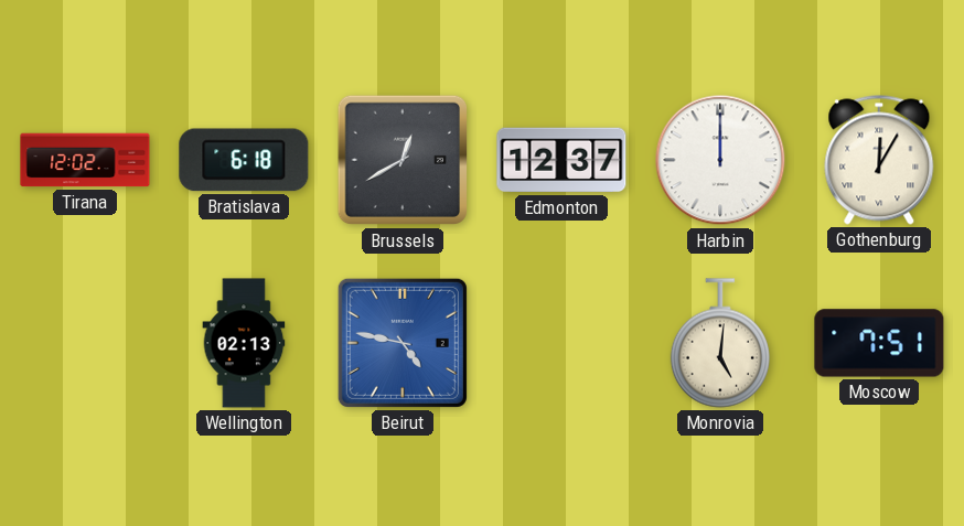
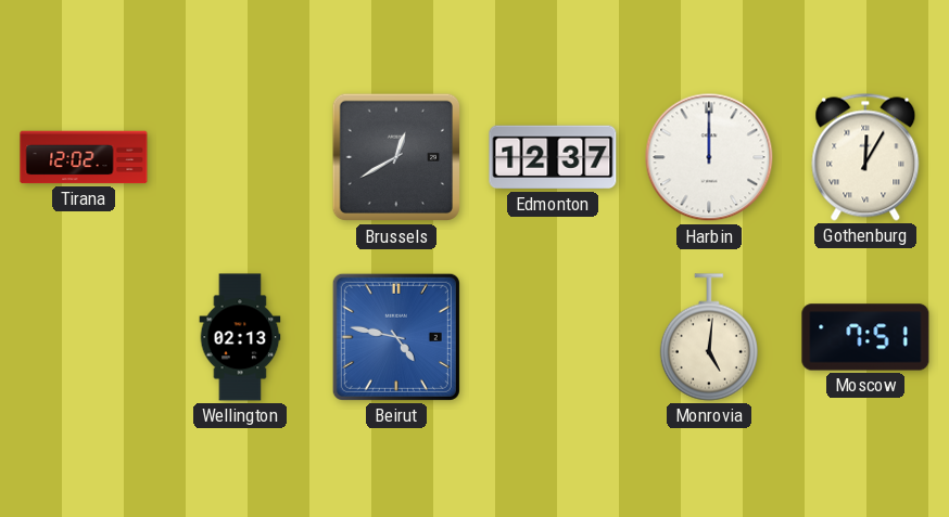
Bratislava: 6:18 -> none
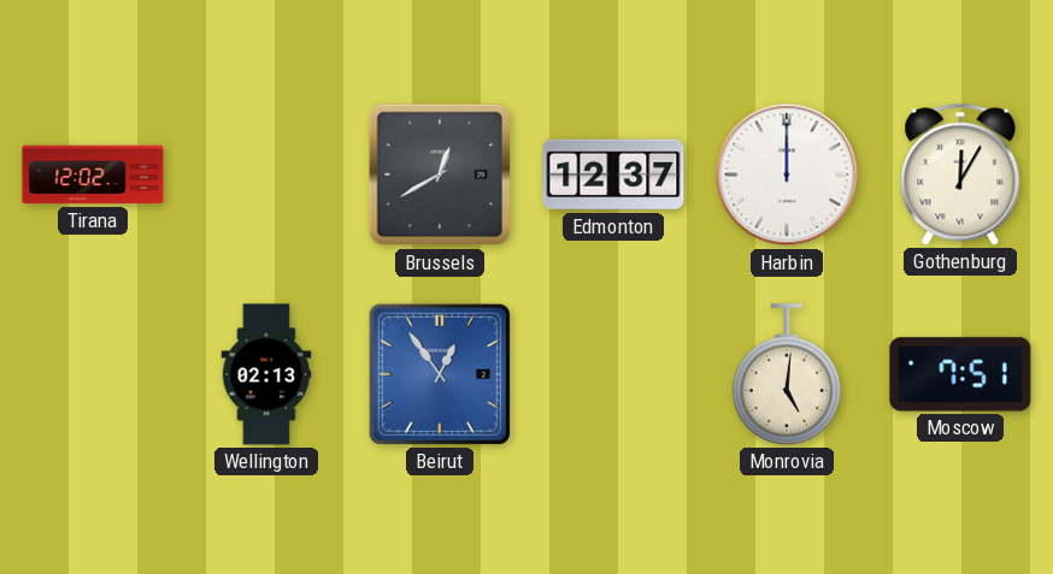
Beirut: 4:47 -> 12:54
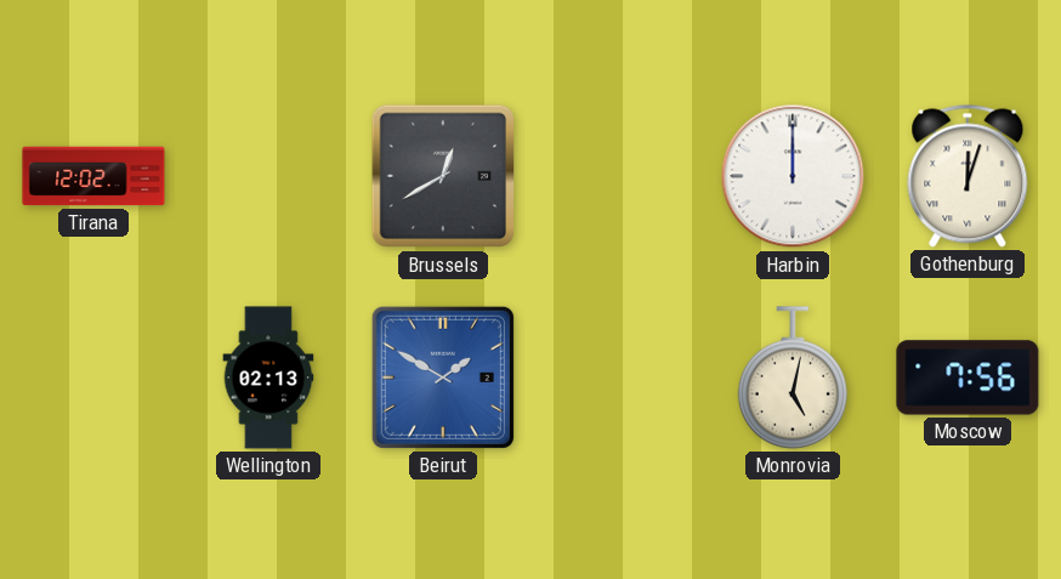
Edmonton: 12:37 -> none
Gothenburg: 12:05 -> 12:03
Beirut: 12:54 -> 1:50
Monrovia: 5:01 -> 5:02
Moscow: 7:51 -> 7:56
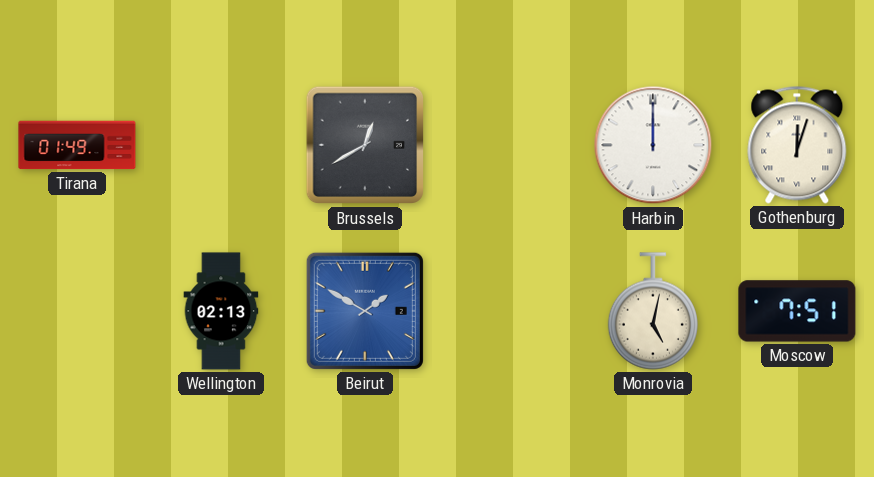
Tirana: 12:02 -> 01:49
Moscow: 7:56 -> 7:51
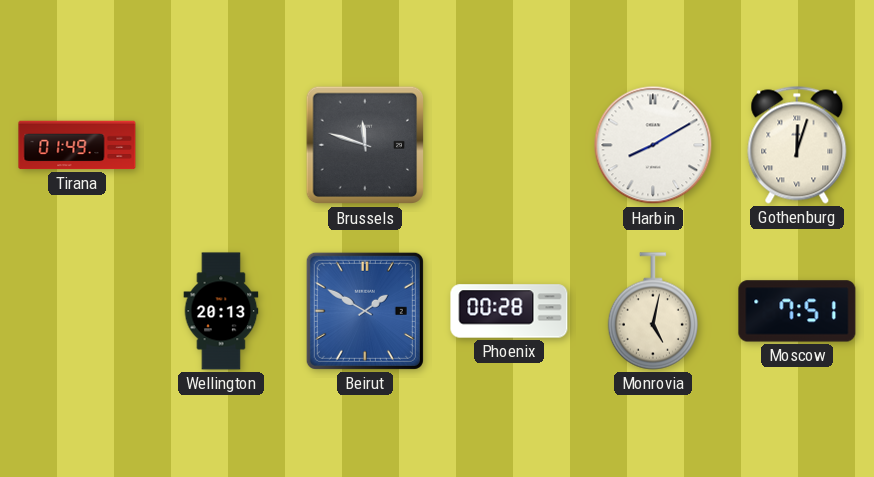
Brussels: 12:40 -> 11:48
Harbin: 12:00 -> 8:10
Wellington: 02:13 -> 20:13
Phoenix: none -> 00:28
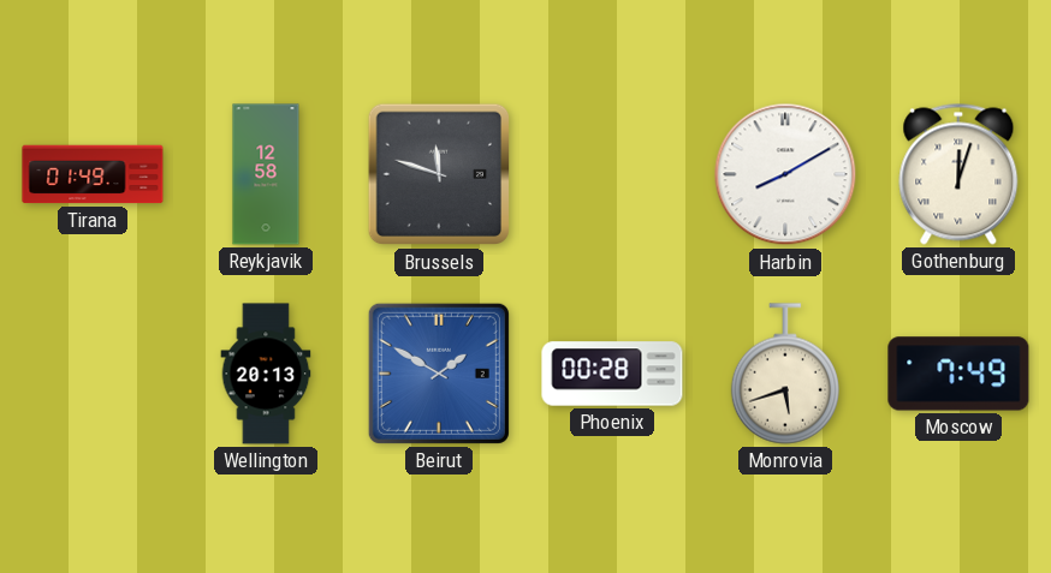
Reykjavik: none -> 12:58
Monrovia: 5:02 -> 5:42
Moscow: 7:51 -> 7:49
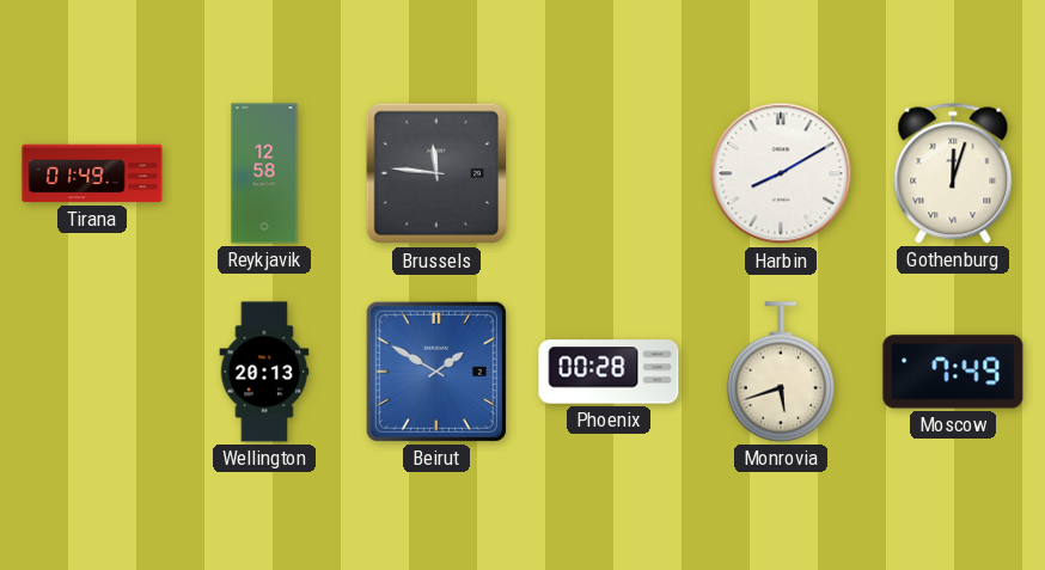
Brussels: 11:48 -> 11:46
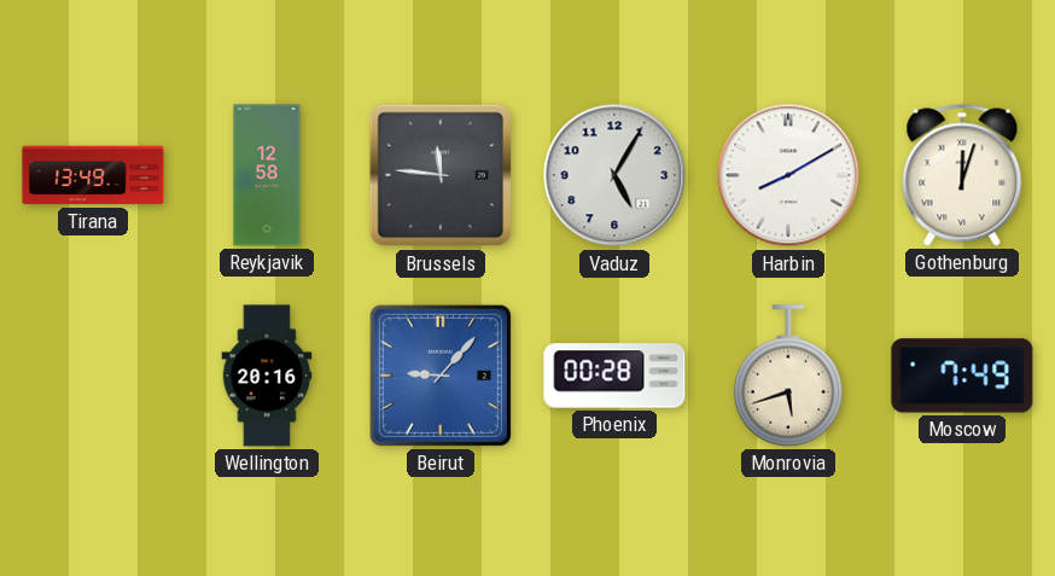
Tirana: 01:49 -> 13:49
Vaduz: none -> 5:05
Wellington: 20:13 -> 20:16
Beirut: 1:50 -> 9:07
